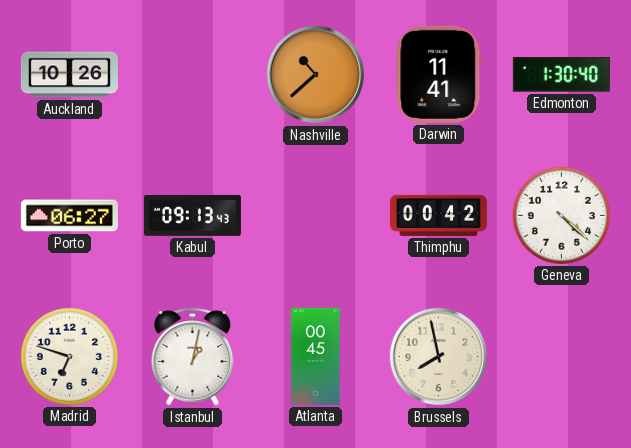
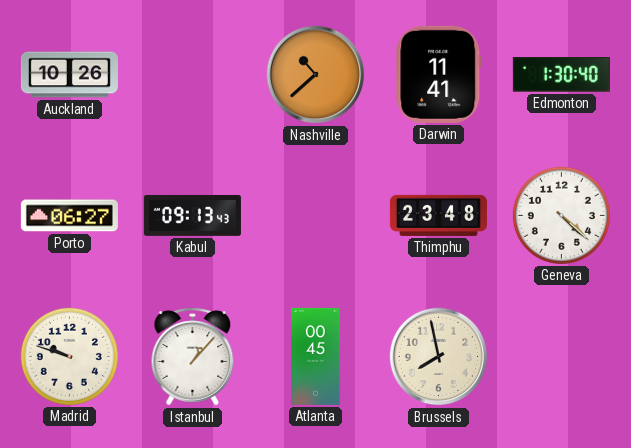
Thimphu: 00:42 -> 23:48
Madrid: 6:48 -> 9:48
Istanbul: 1:02 -> 1:07
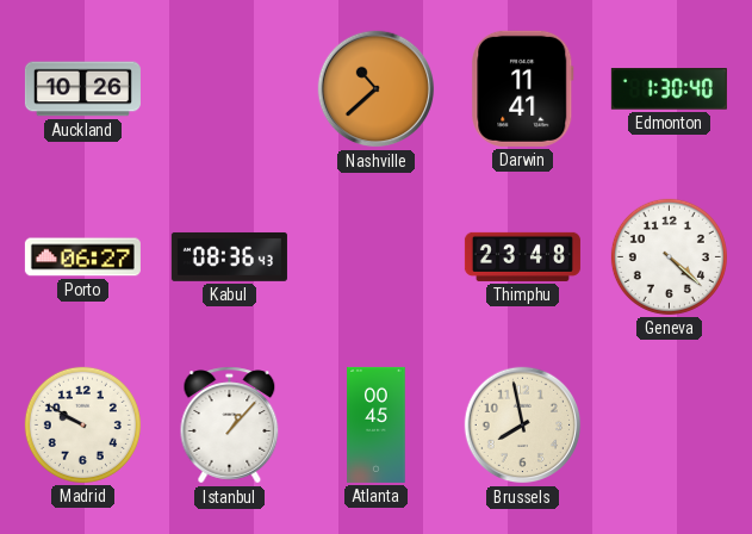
Kabul: 09:13 -> 08:36
Madrid: 9:48 -> 9:50
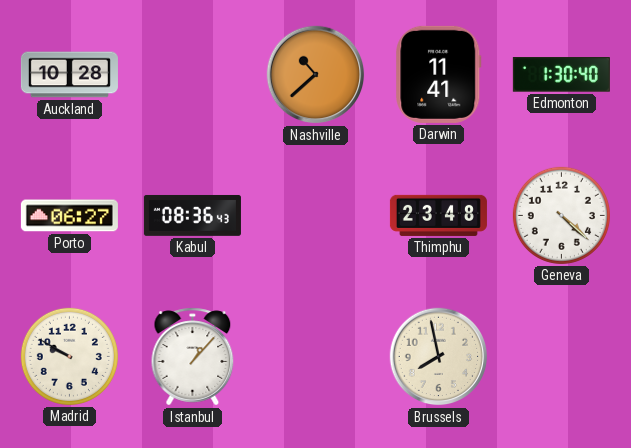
Auckland: 10:26 -> 10:28
Atlanta: 00:45 -> none
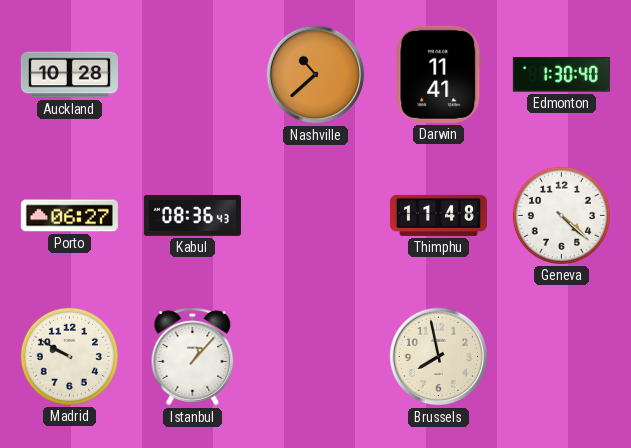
Thimphu: 23:48 -> 11:48
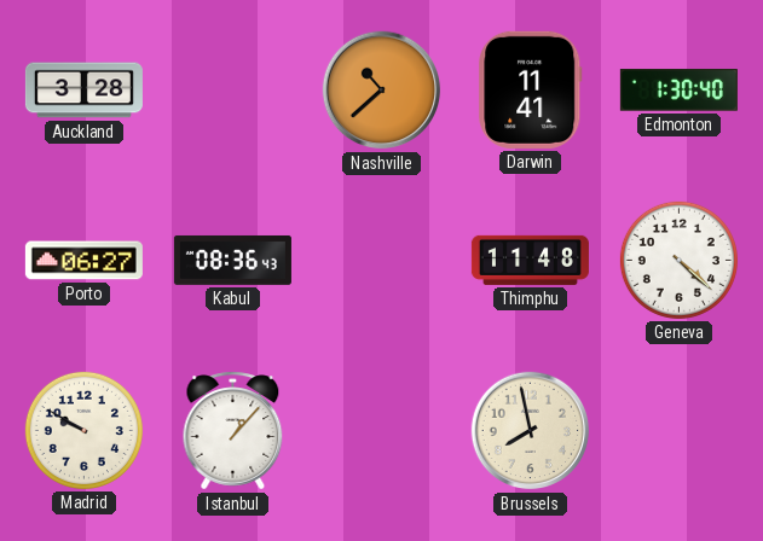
Auckland: 10:28 -> 3:28
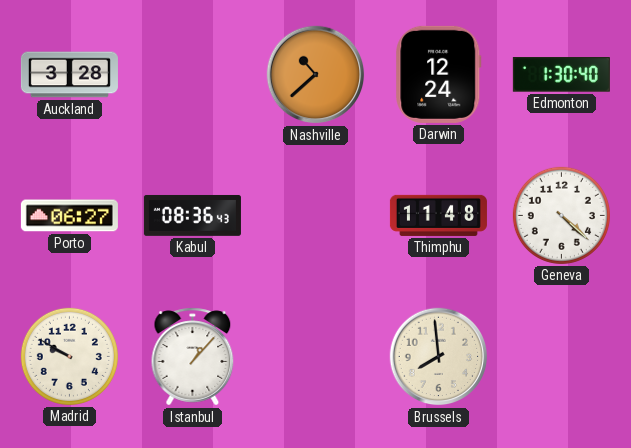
Darwin: 11:41 -> 12:24
Brussels: 7:58 -> 7:59
